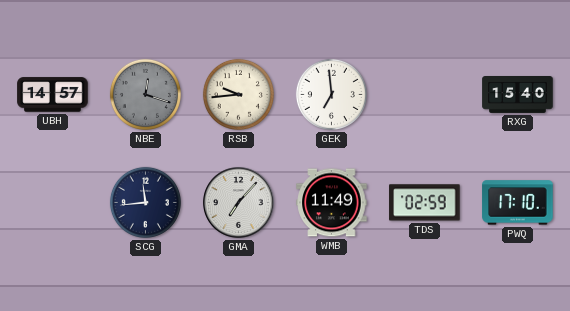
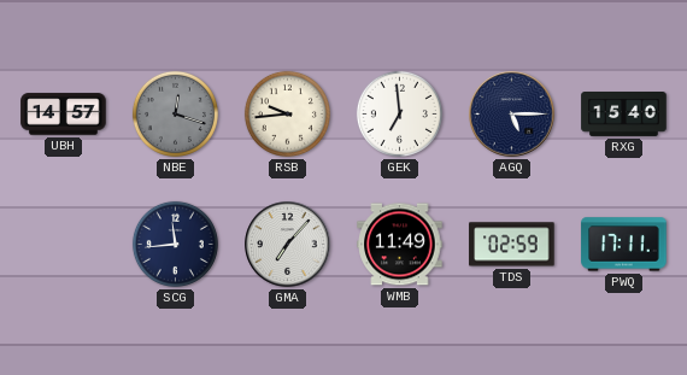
AGQ: none -> 5:15
PWQ: 17:10 -> 17:11
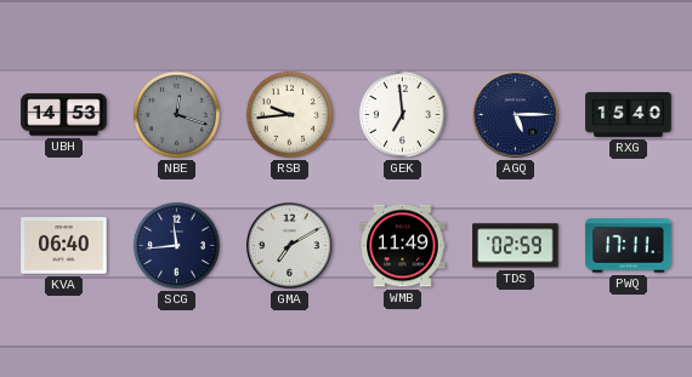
UBH: 14:57 -> 14:53
KVA: none -> 06:40
GMA: 7:07 -> 7:10
